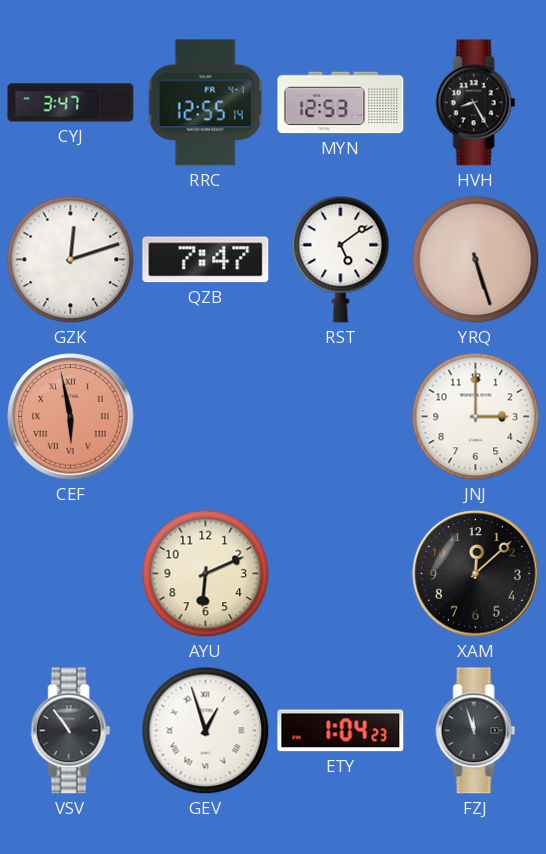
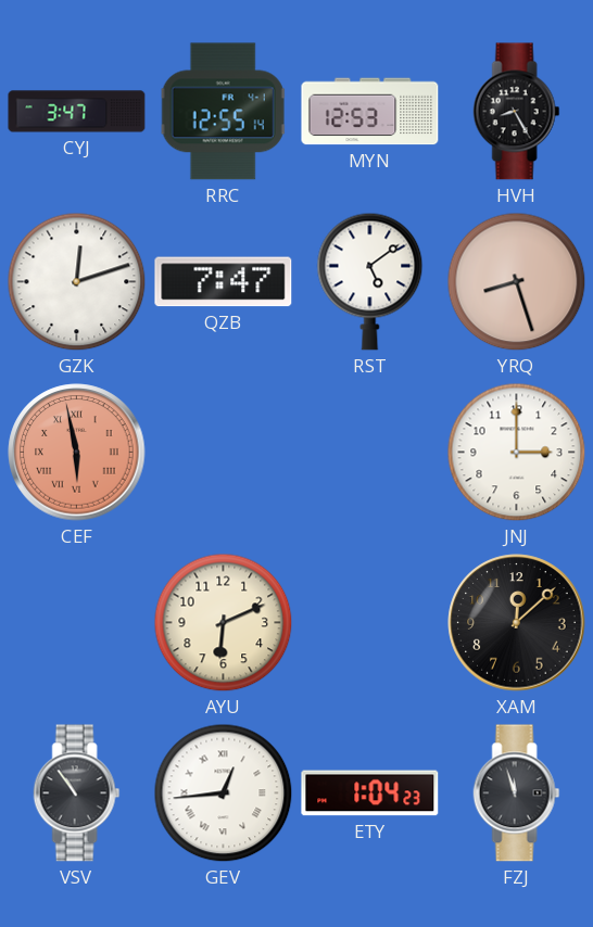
YRQ: 5:27 -> 8:27
GEV: 12:57 -> 12:44
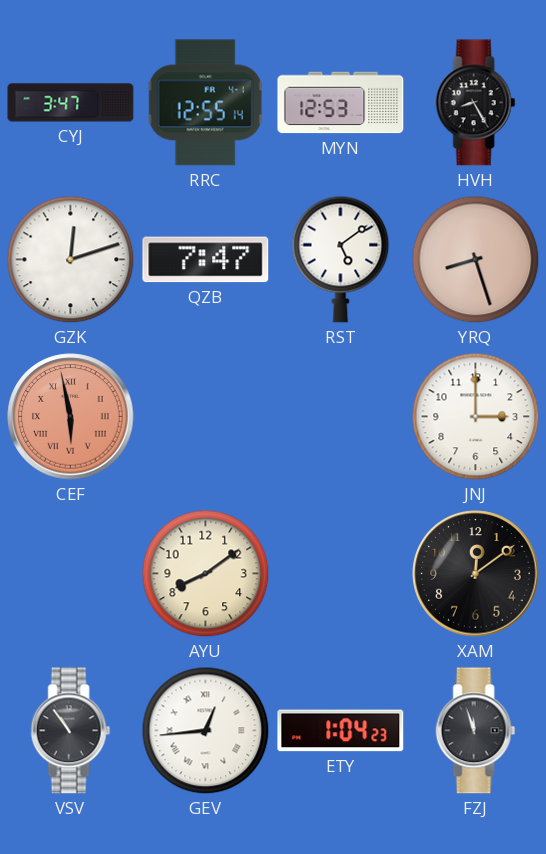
AYU: 6:11 -> 8:09
XAM: 12:08 -> 12:09
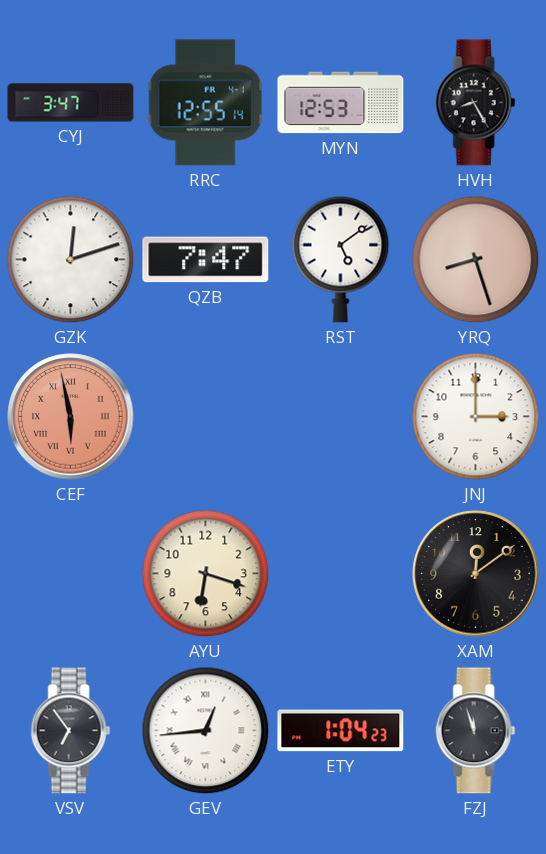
AYU: 8:09 -> 6:18
VSV: 10:54 -> 6:54
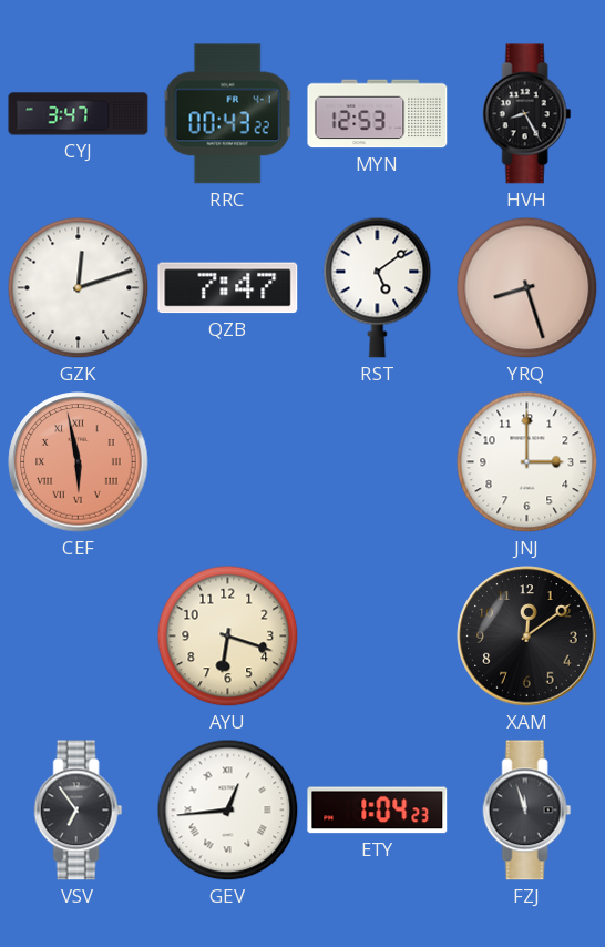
RRC: 12:55 -> 00:43
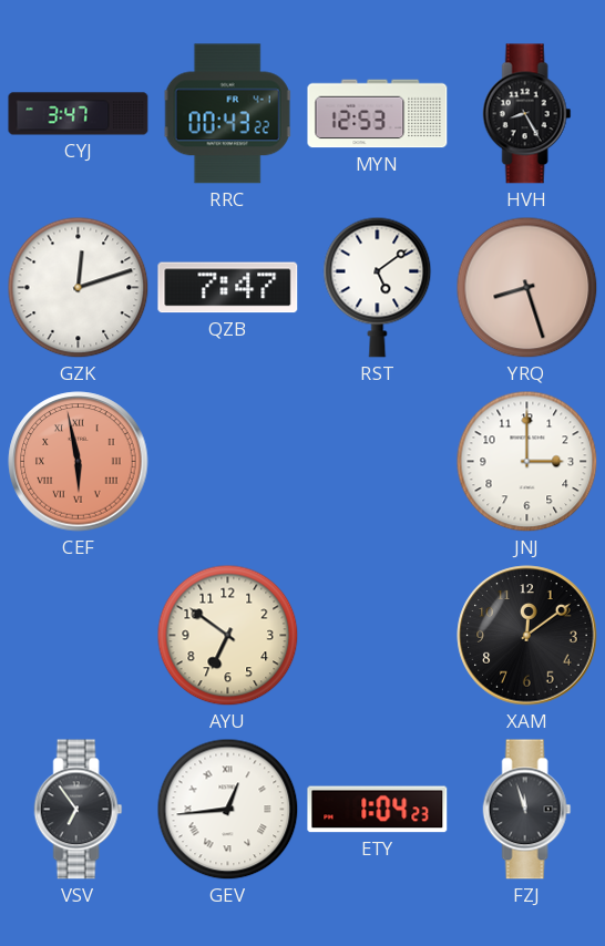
AYU: 6:18 -> 6:51
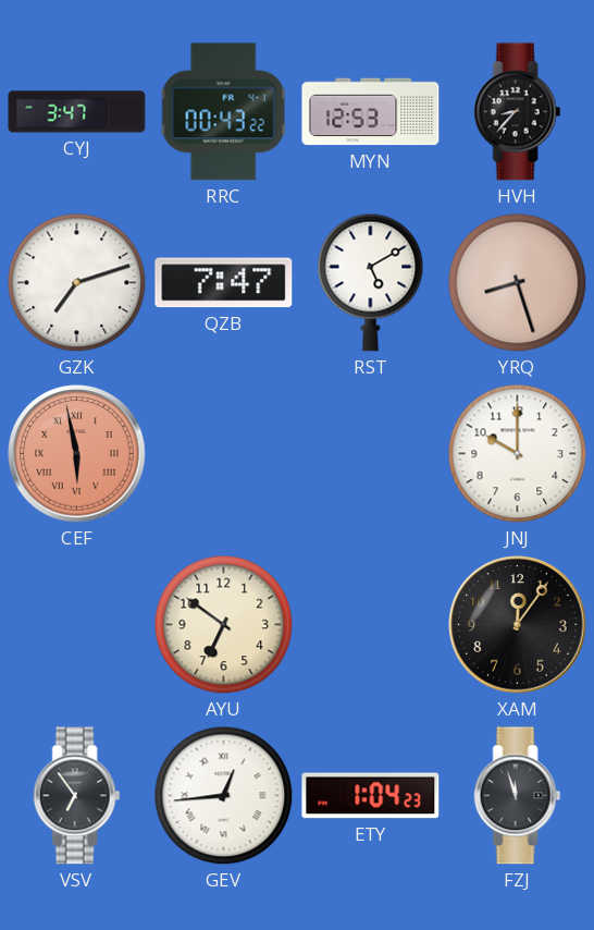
HVH: 8:25 -> 8:37
GZK: 12:12 -> 7:12
RST: 5:09 -> 5:10
JNJ: 3:00 -> 10:00
XAM: 12:09 -> 12:06
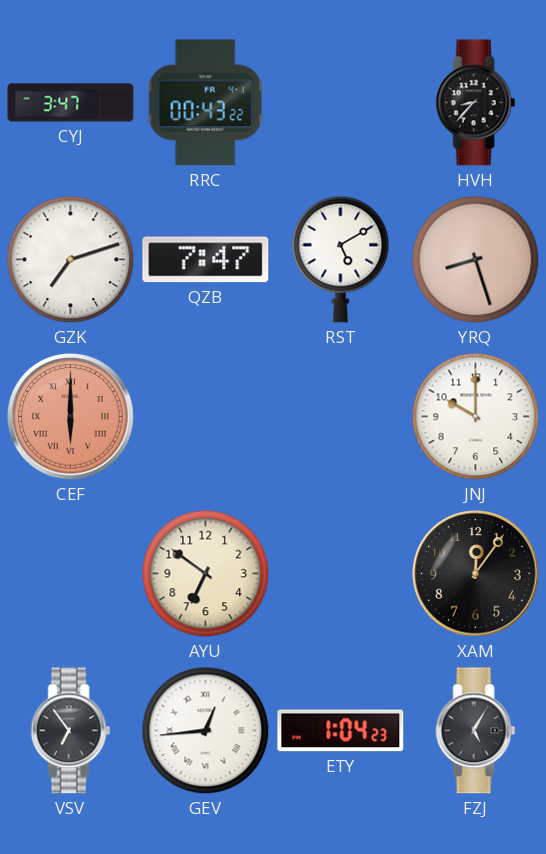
MYN: 12:53 -> none
CEF: 5:58 -> 6:00
FZJ: 11:57 -> 5:05
